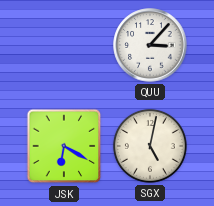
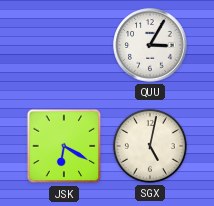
QUU: 3:07 -> 3:05
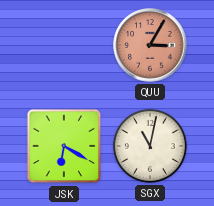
QUU dial: white -> salmon
SGX: 5:02 -> 11:02
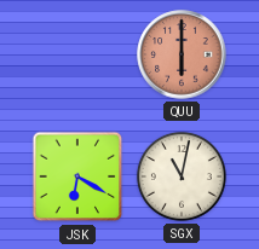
QUU: 3:05 -> 6:00
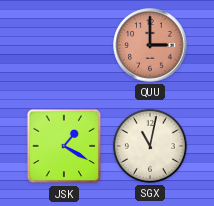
QUU: 6:00 -> 3:00
JSK: 6:20 -> 1:20
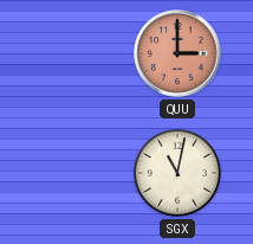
JSK: 1:20 -> none
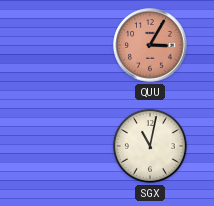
QUU: 3:00 -> 3:05
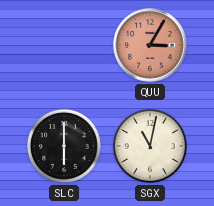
SLC: none -> 6:00
